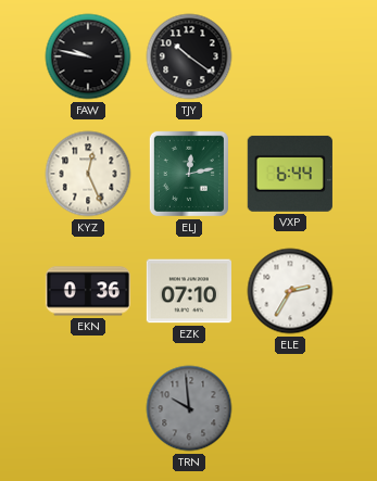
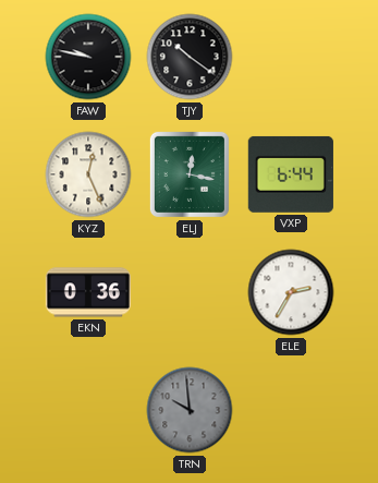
ELJ: 12:13 -> 12:17
EZK: 07:10 -> none
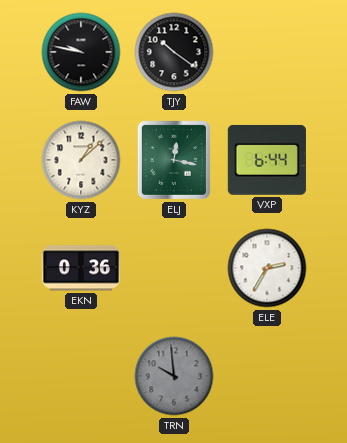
KYZ: 12:26 -> 1:08
